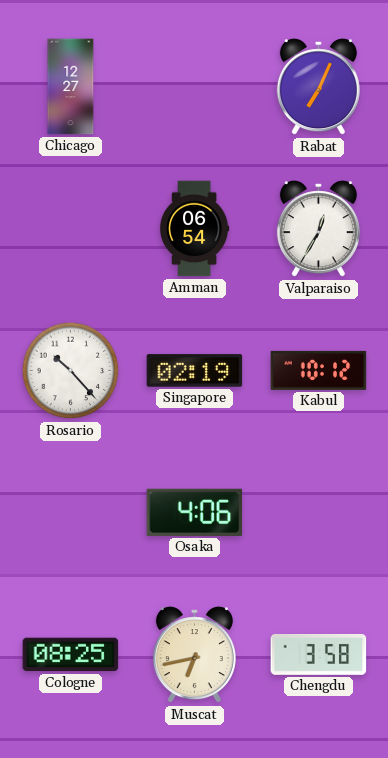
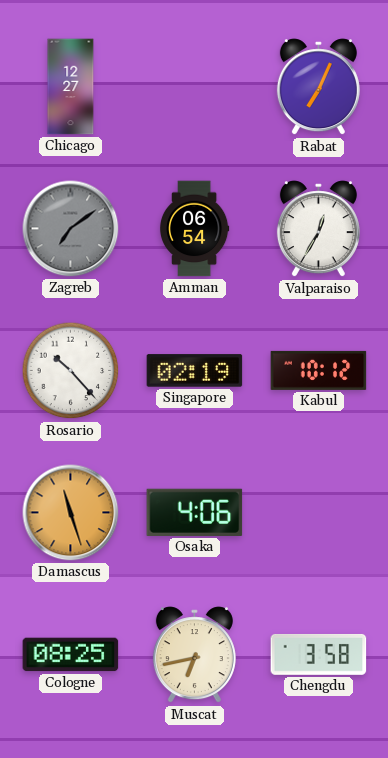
Zagreb: none -> 7:09
Damascus: none -> 11:27
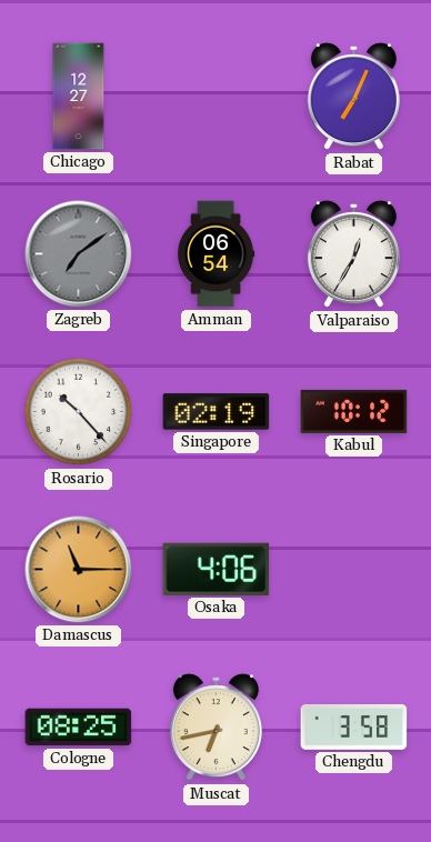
Damascus: 11:27 -> 11:15
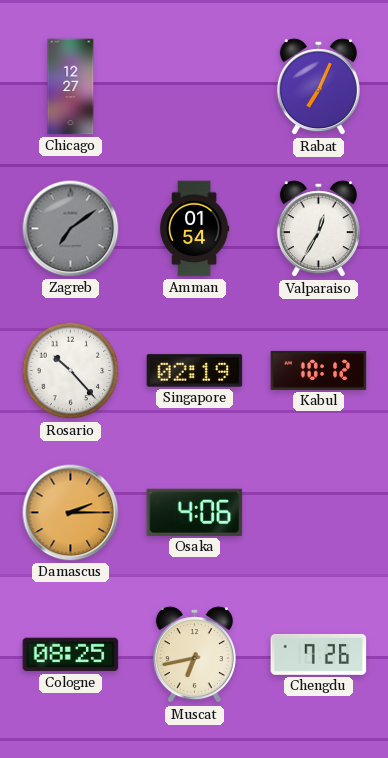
Amman: 06:54 -> 01:54
Damascus: 11:15 -> 2:15
Chengdu: 3:58 -> 7:26
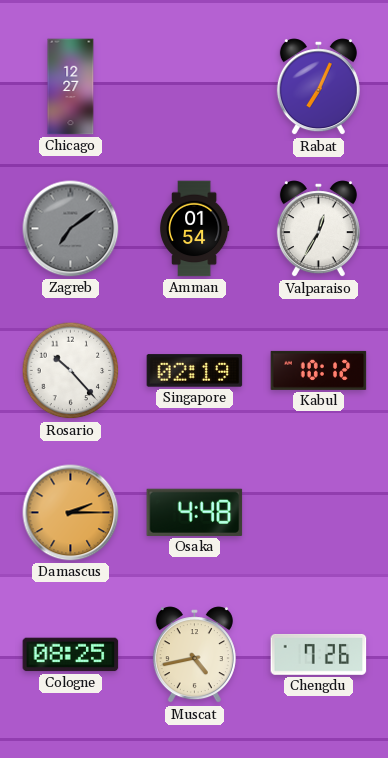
Osaka: 4:06 -> 4:48
Muscat: 6:43 -> 4:43
